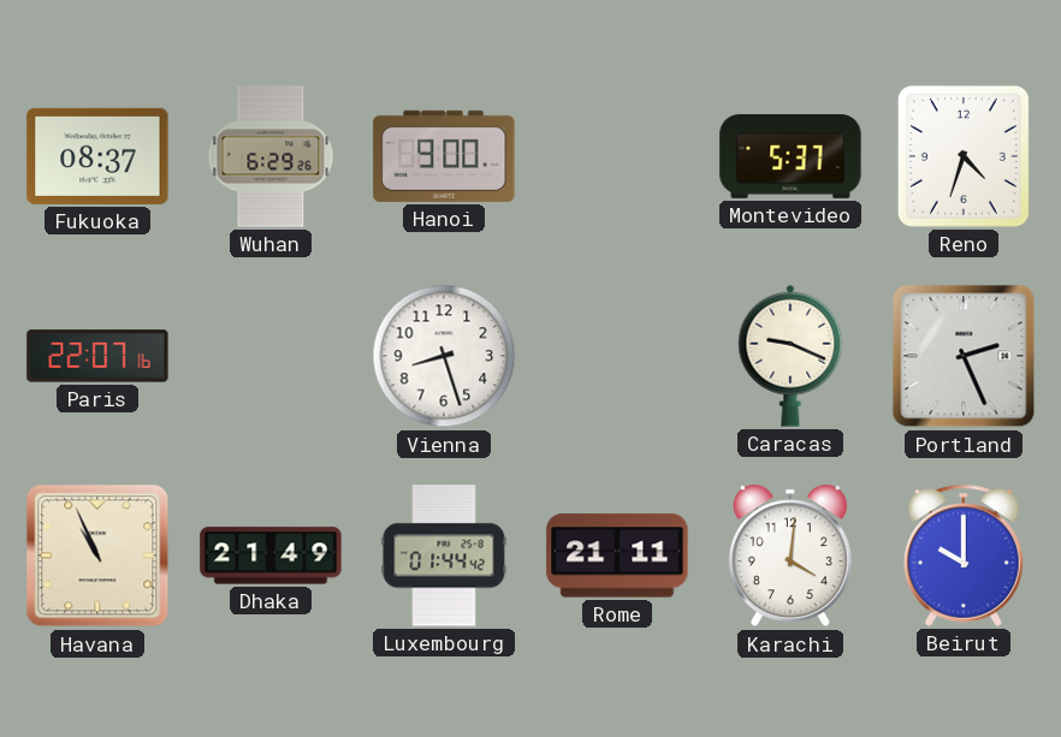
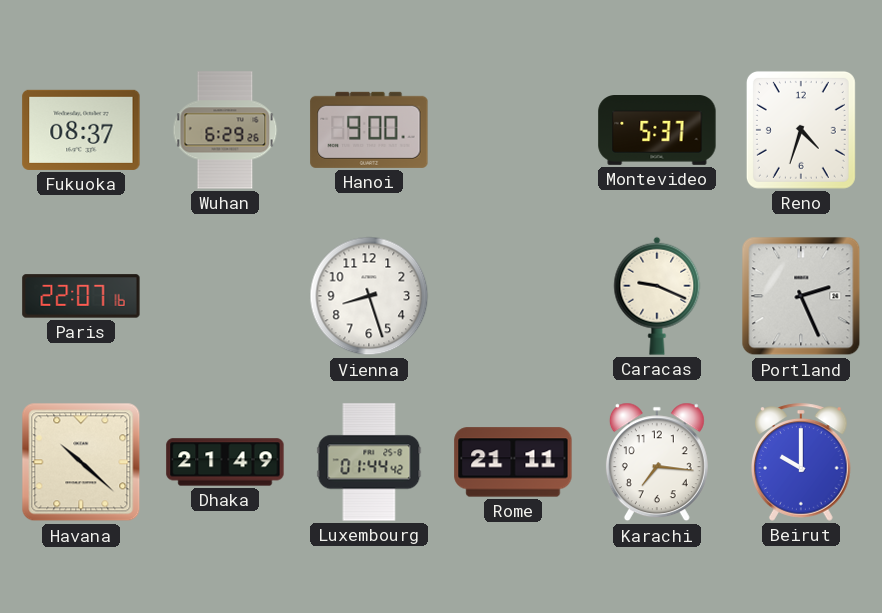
Havana: 10:56 -> 10:22
Karachi: 4:01 -> 7:16
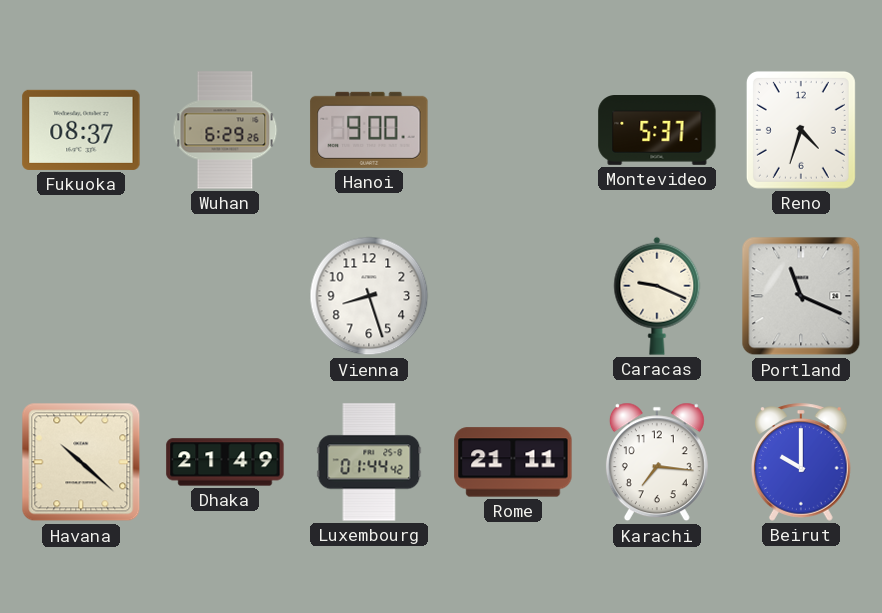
Paris: 22:07 -> none
Portland: 2:26 -> 11:19
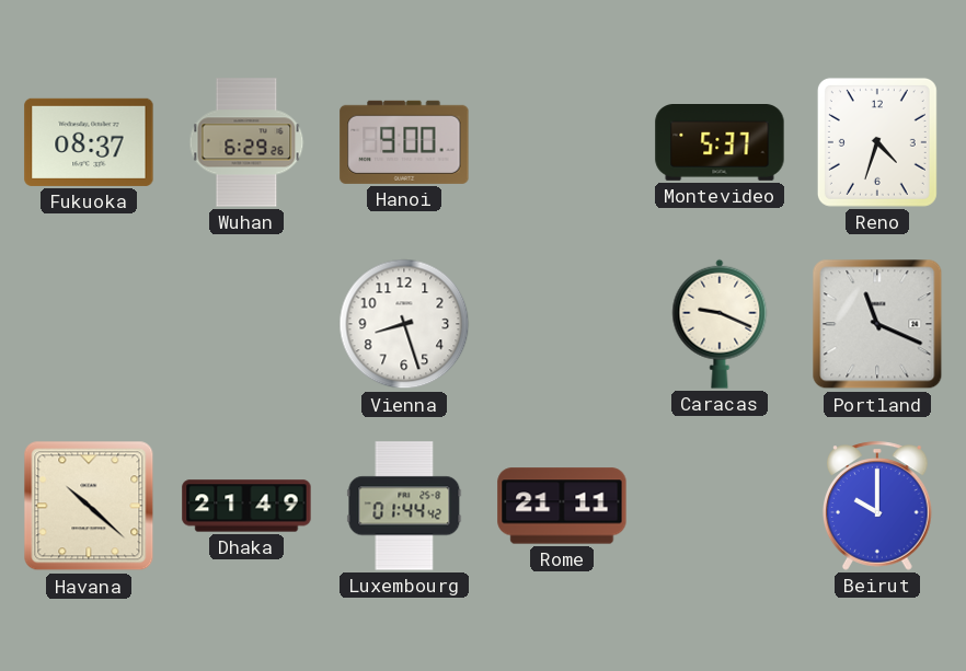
Karachi: 7:16 -> none
